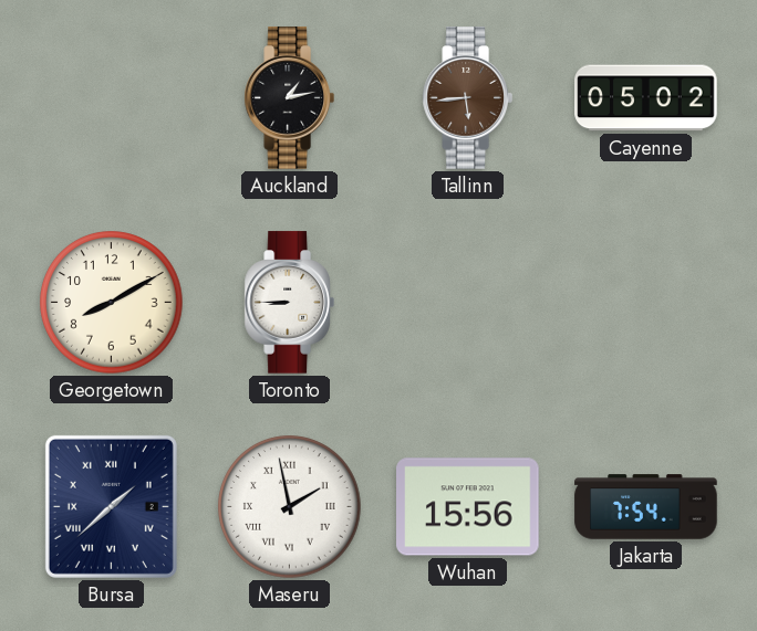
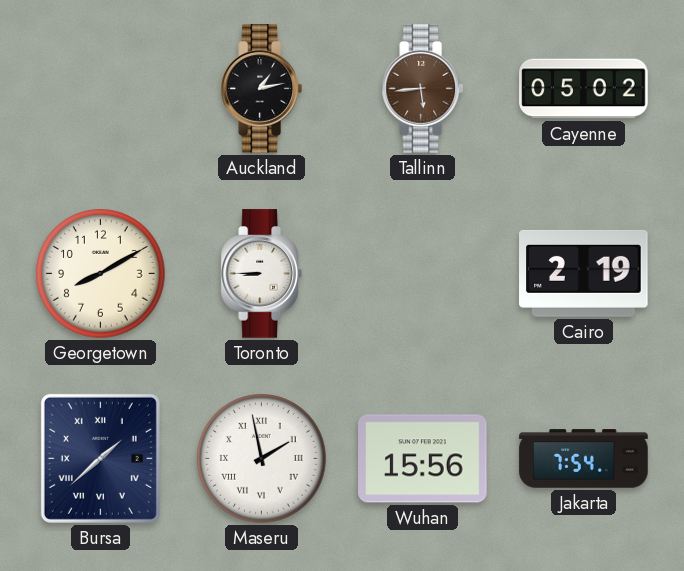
Cairo: none -> 2:19
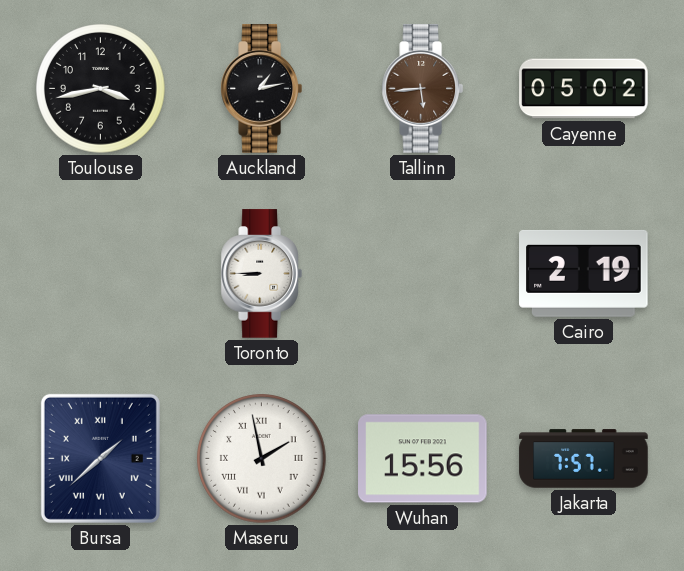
Toulouse: none -> 3:43
Georgetown: 8:10 -> none
Jakarta: 7:54 -> 7:57
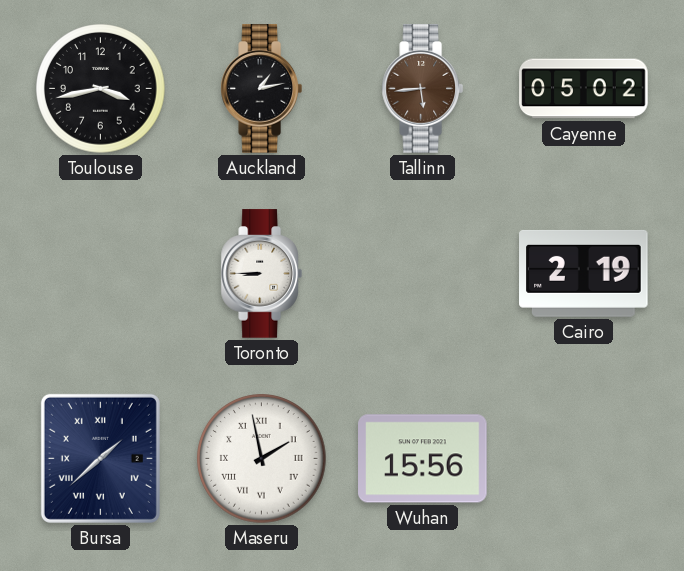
Jakarta: 7:57 -> none
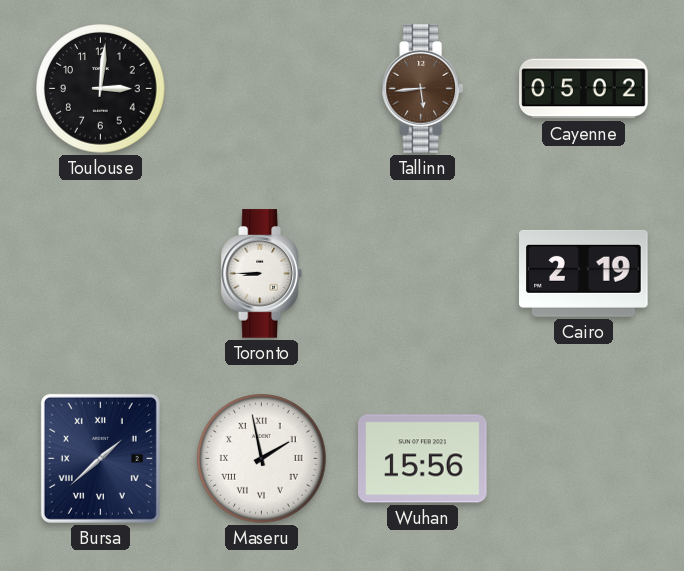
Toulouse: 3:43 -> 3:01
Auckland: 1:13 -> none
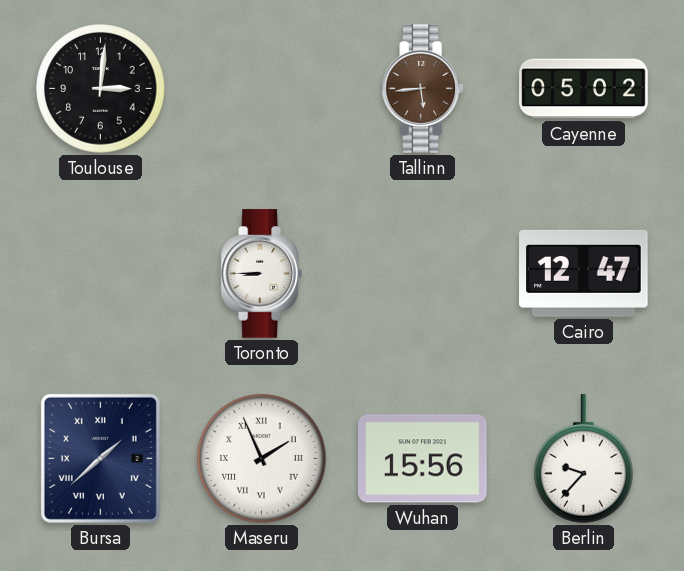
Cairo: 2:19 -> 12:47
Maseru: 1:58 -> 1:56
Berlin: none -> 9:37
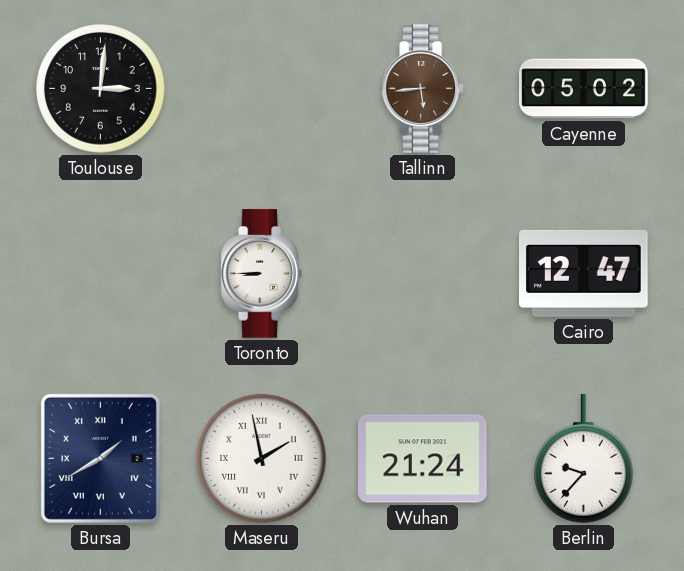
Bursa: 1:38 -> 1:40
Maseru: 1:56 -> 1:58
Wuhan: 15:56 -> 21:24
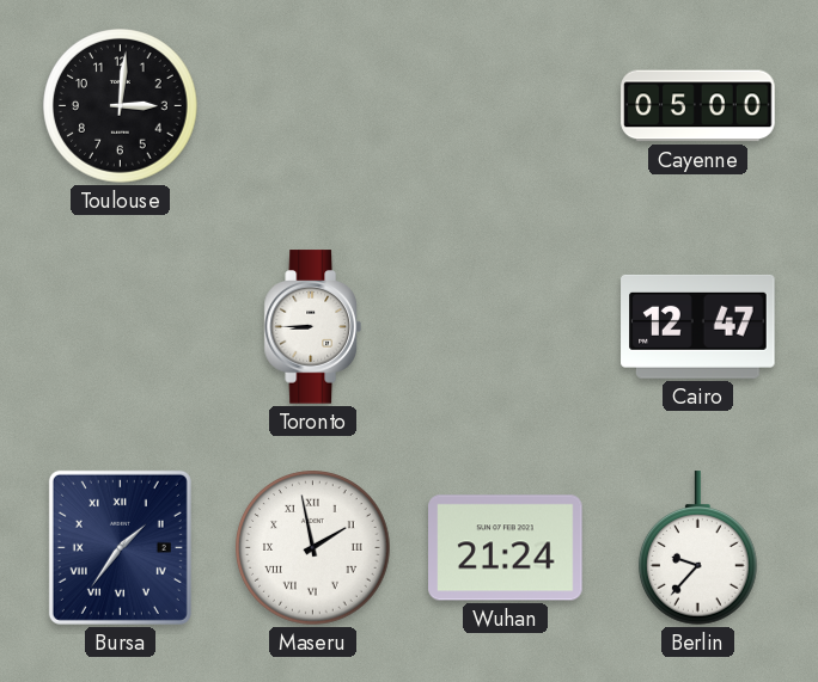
Tallinn: 5:44 -> none
Cayenne: 05:02 -> 05:00
Bursa: 1:40 -> 1:36
